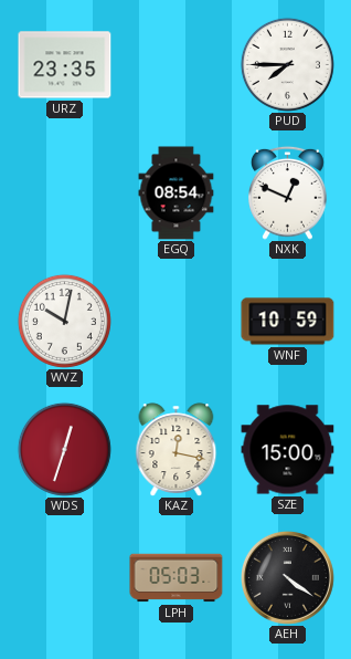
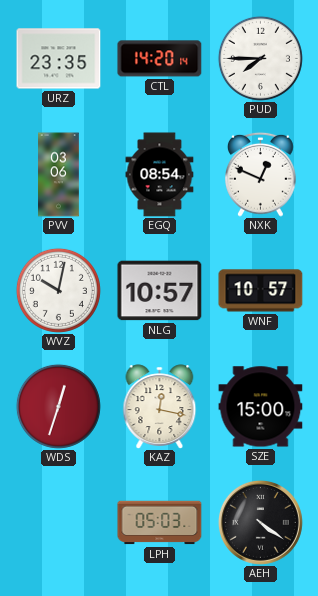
CTL: none -> 14:20
PVV: none -> 03:06
NLG: none -> 10:57
WNF: 10:59 -> 10:57
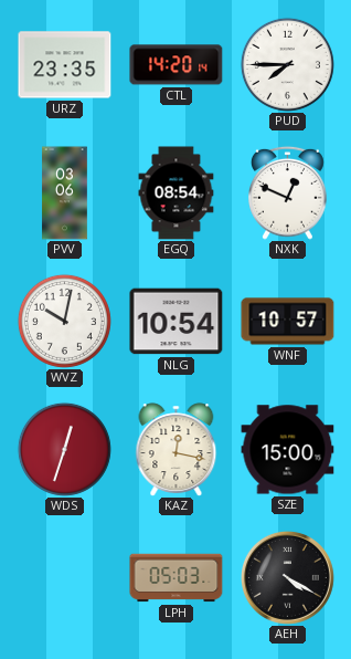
NLG: 10:57 -> 10:54
AEH: 4:21 -> 4:20
